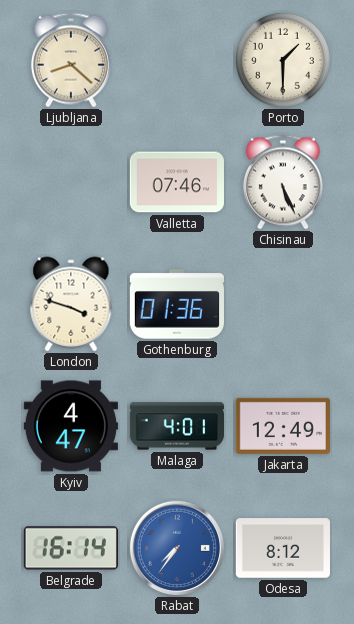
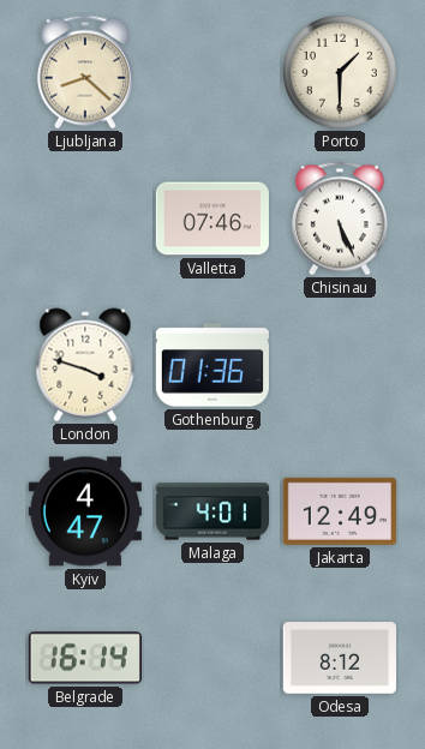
Rabat: 7:36 -> none
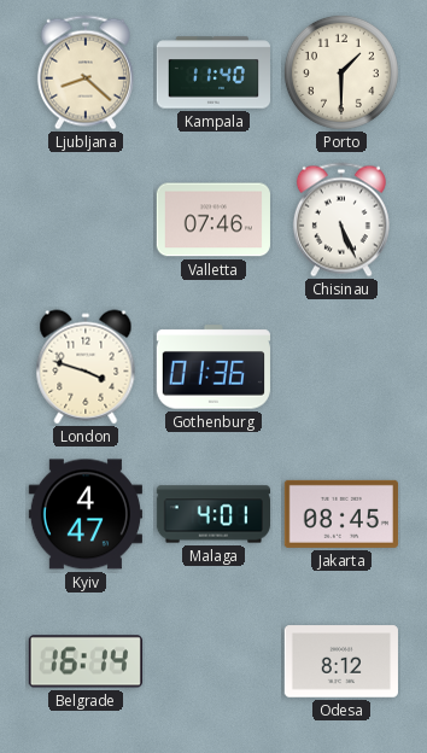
Kampala: none -> 11:40
Jakarta: 12:49 -> 08:45
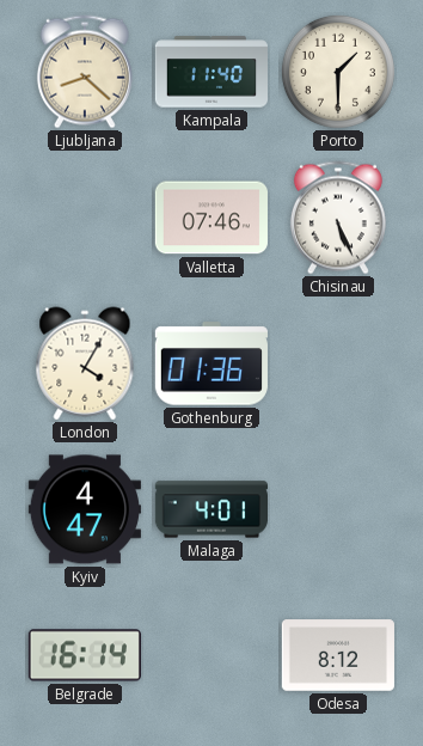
London: 3:48 -> 4:05
Jakarta: 08:45 -> none
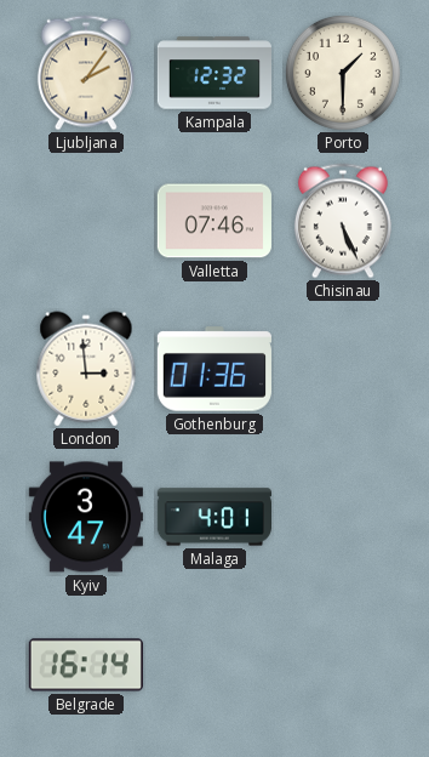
Ljubljana: 8:22 -> 2:06
Kampala: 11:40 -> 12:32
London: 4:05 -> 2:59
Kyiv: 4:47 -> 3:47
Odesa: 8:12 -> none
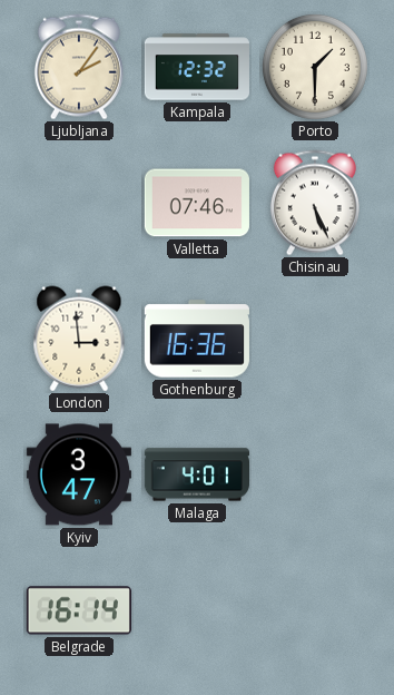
Gothenburg: 01:36 -> 16:36
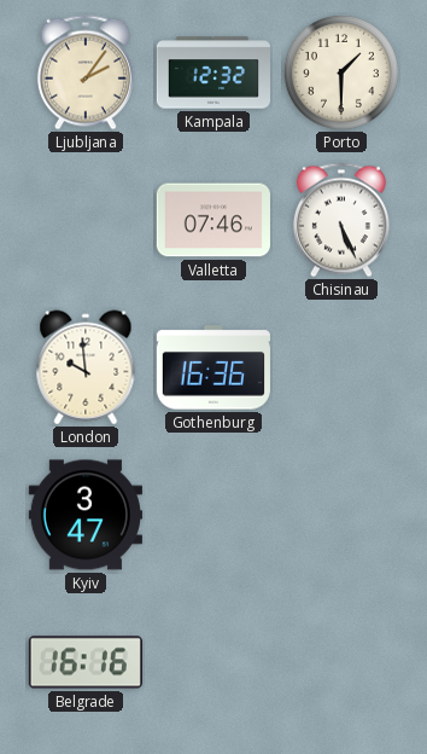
London: 2:59 -> 9:59
Malaga: 4:01 -> none
Belgrade: 16:14 -> 16:16
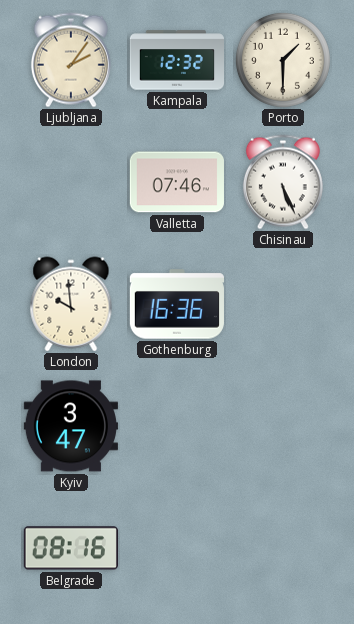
Belgrade: 16:16 -> 08:16
